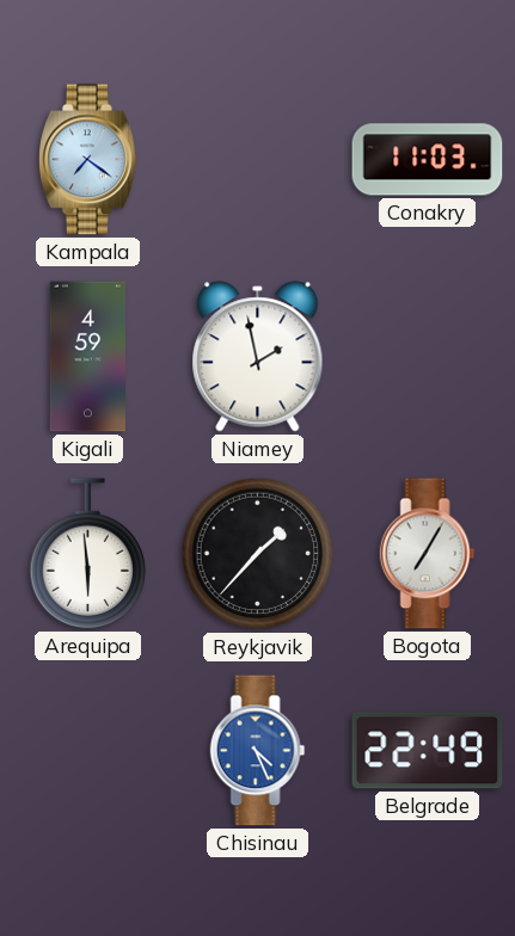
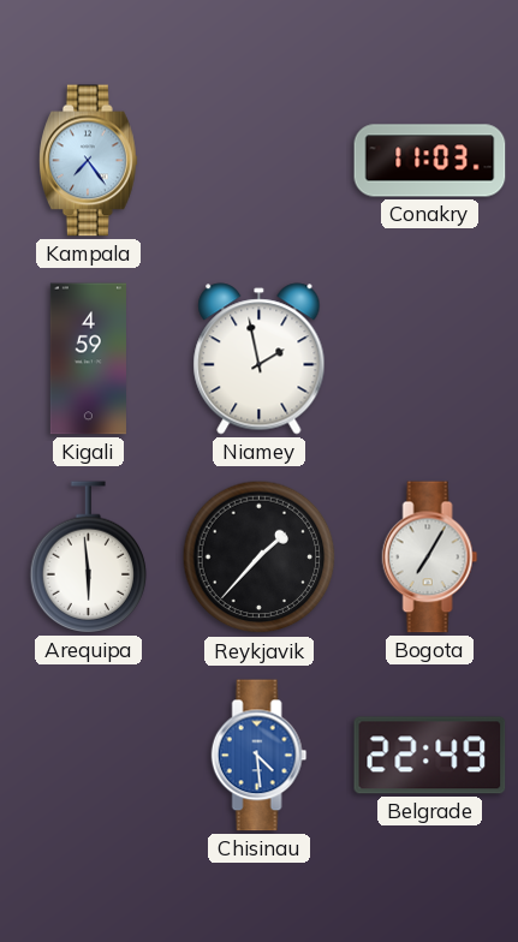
Kampala: 7:21 -> 7:24
Chisinau: 4:26 -> 4:29
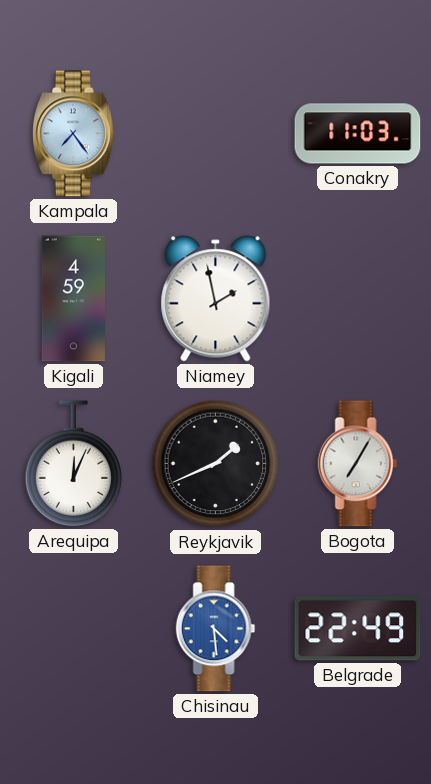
Arequipa: 5:59 -> 12:04
Reykjavik: 1:37 -> 1:41
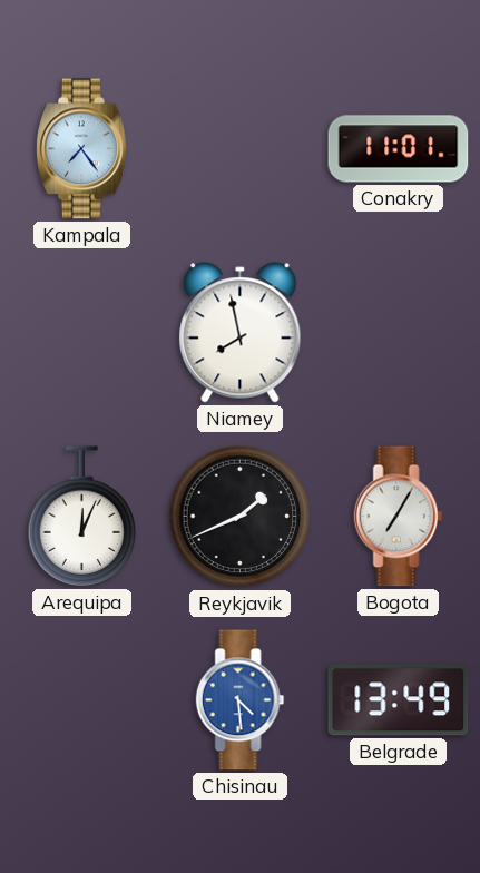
Conakry: 11:03 -> 11:01
Kigali: 4:59 -> none
Niamey: 1:58 -> 7:58
Belgrade: 22:49 -> 13:49
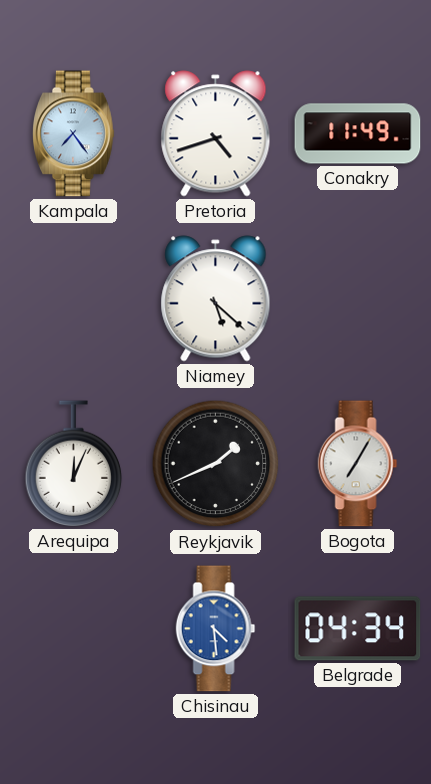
Pretoria: none -> 4:42
Conakry: 11:01 -> 11:49
Niamey: 7:58 -> 5:22
Belgrade: 13:49 -> 04:34
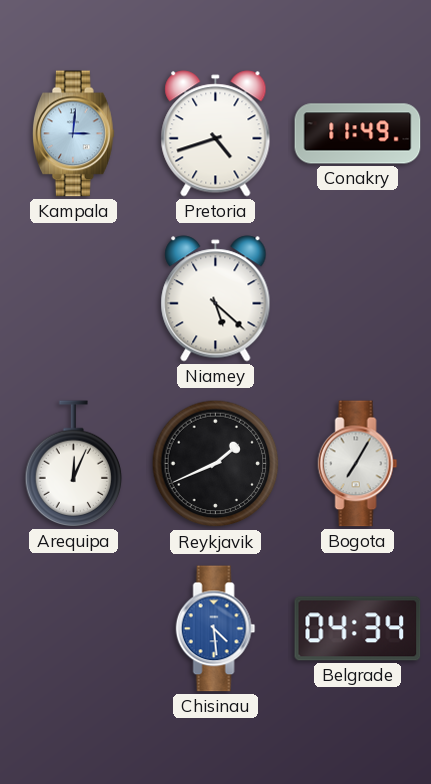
Kampala: 7:24 -> 3:01
